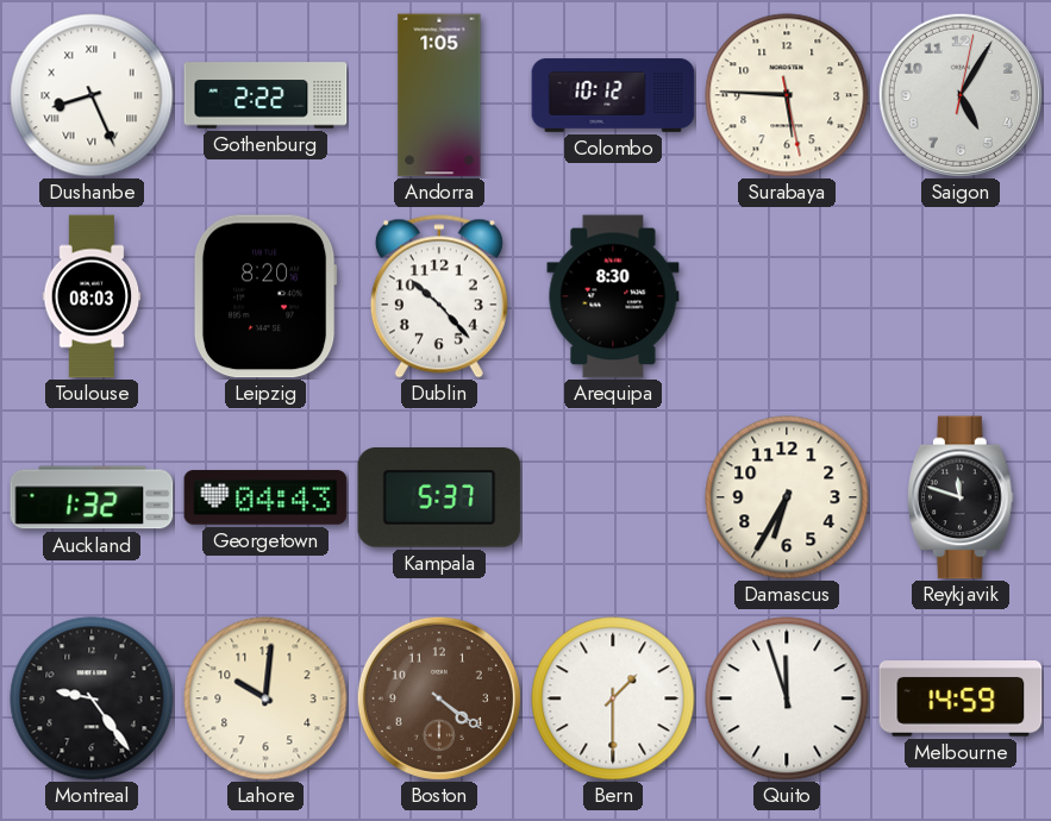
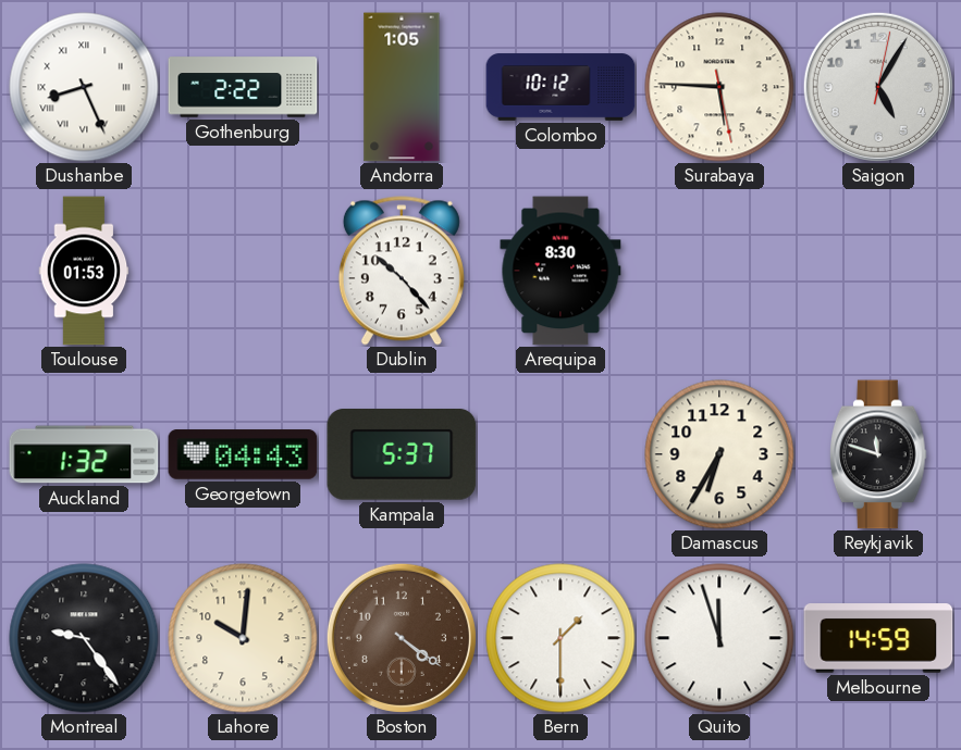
Toulouse: 08:03 -> 01:53
Leipzig: 8:20 -> none
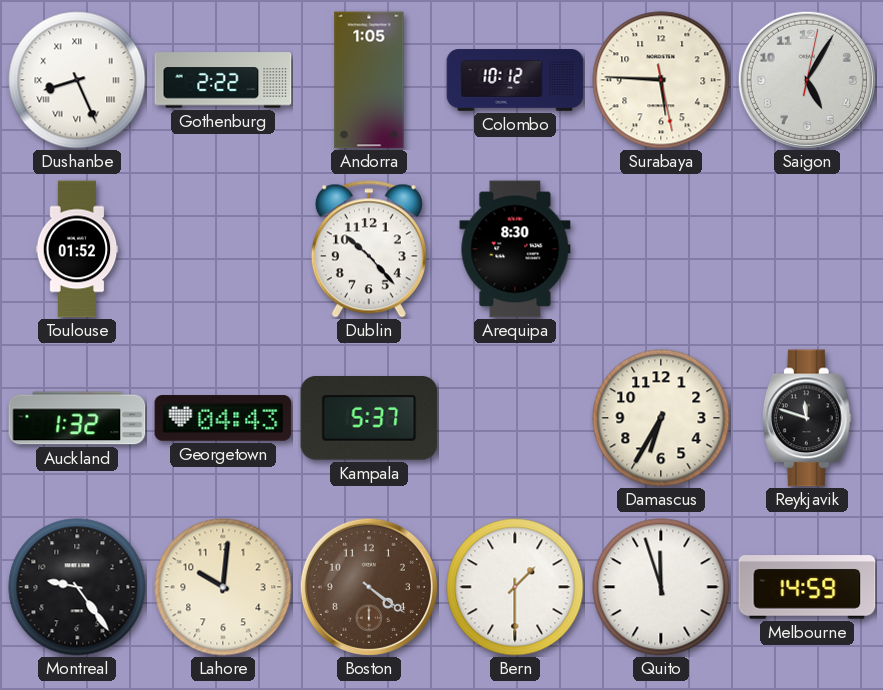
Toulouse: 01:53 -> 01:52
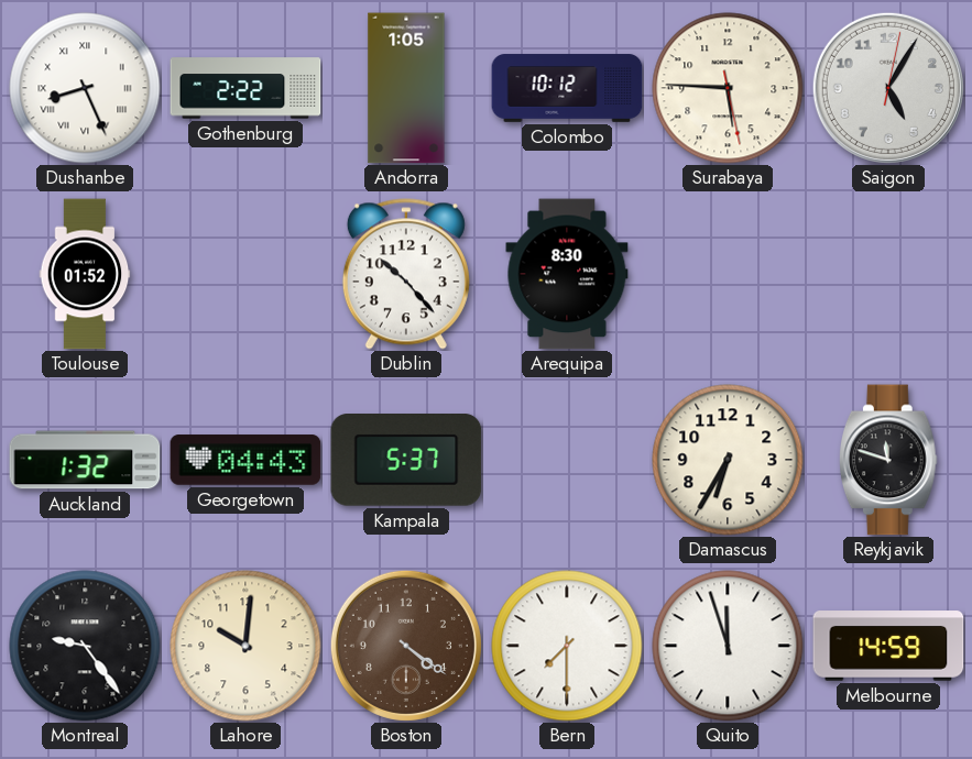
Bern: 1:30 -> 7:30
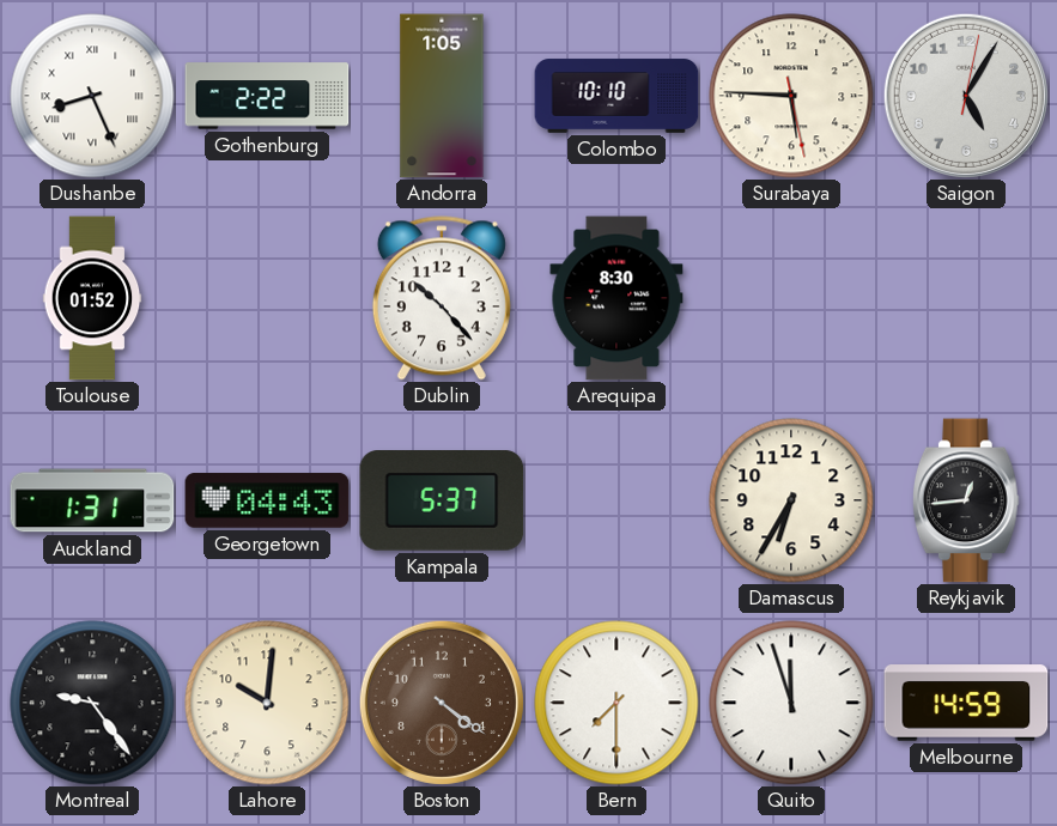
Colombo: 10:12 -> 10:10
Auckland: 1:32 -> 1:31
Reykjavik: 11:48 -> 12:44
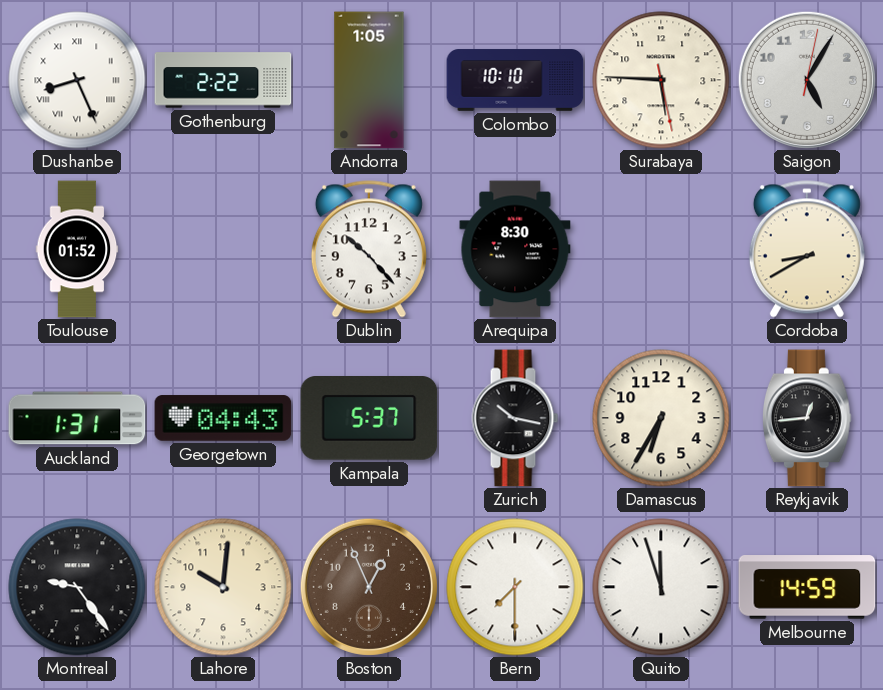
Cordoba: none -> 8:40
Zurich: none -> 10:17
Boston: 4:21 -> 12:56
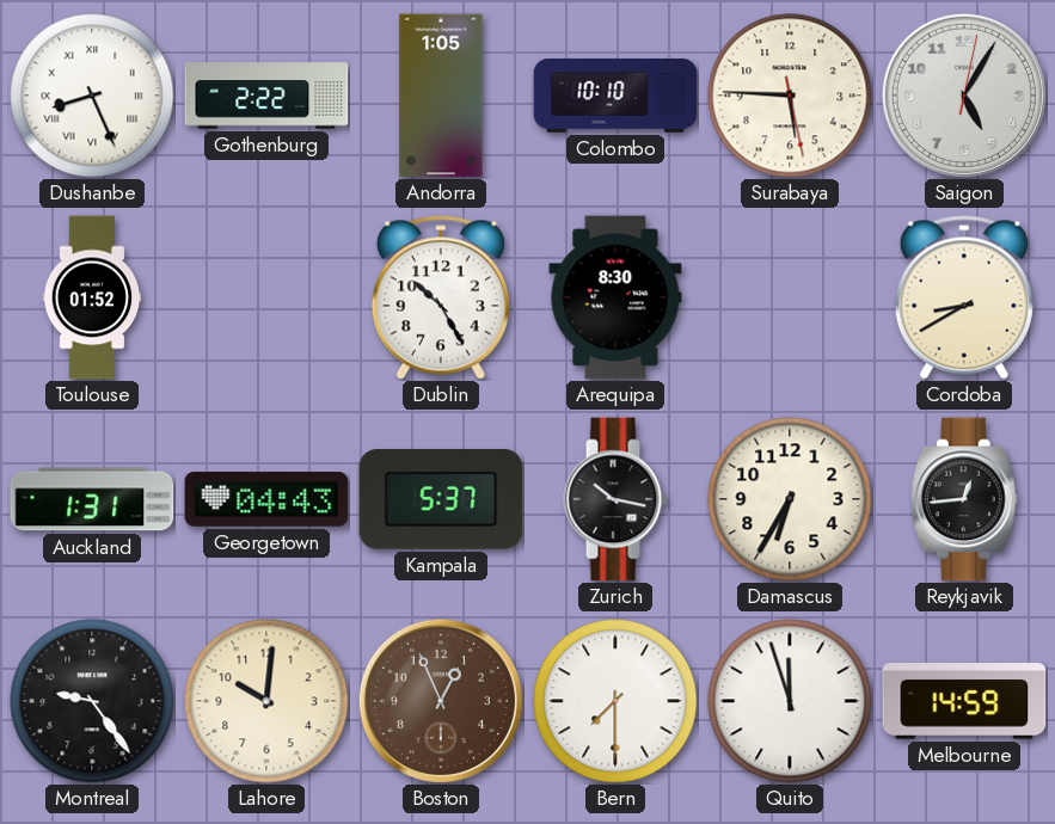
Dublin: 10:23 -> 10:25
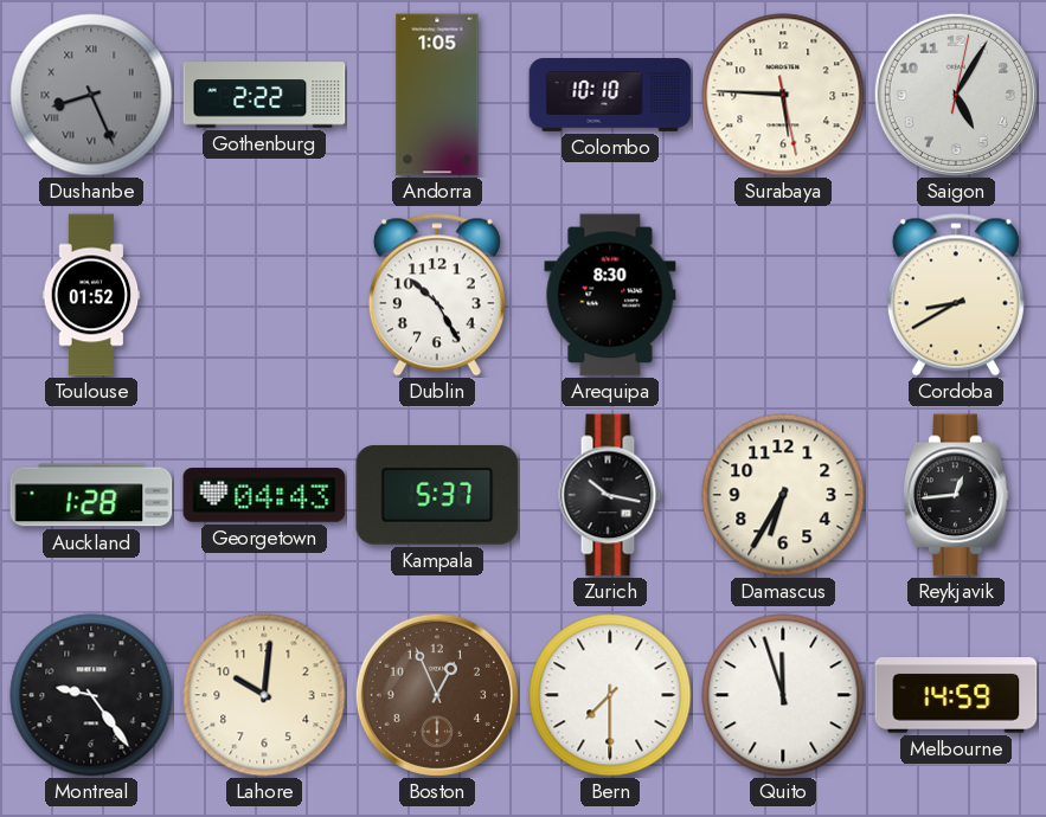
Dushanbe dial: white -> grey
Auckland: 1:31 -> 1:28
